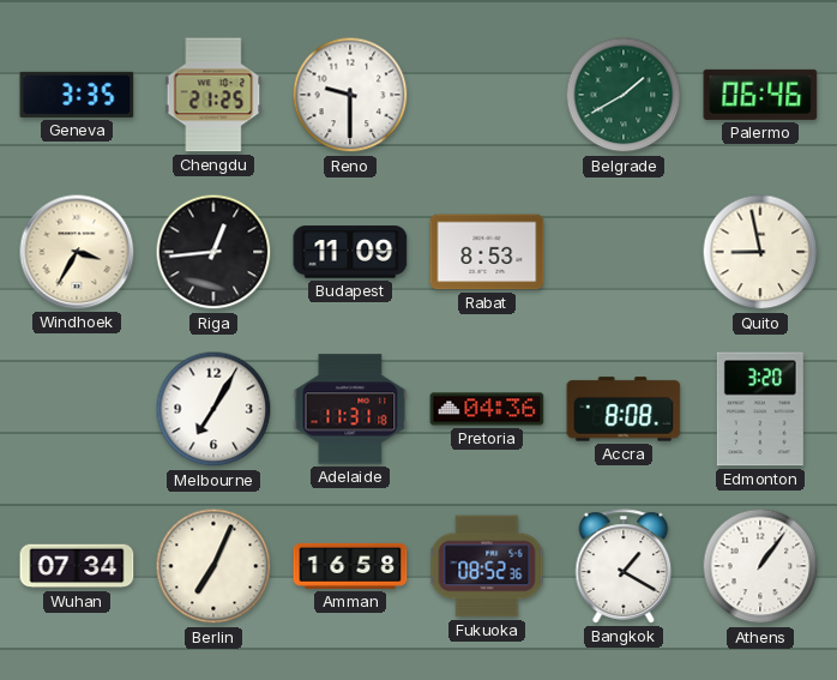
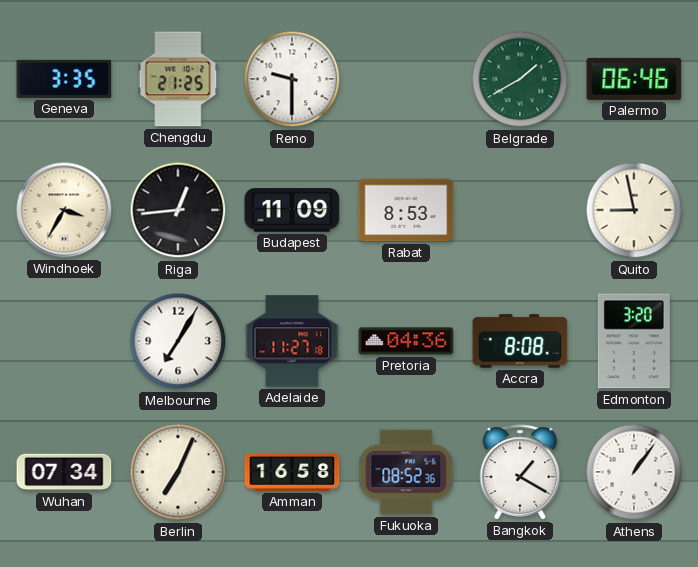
Adelaide: 11:31 -> 11:27
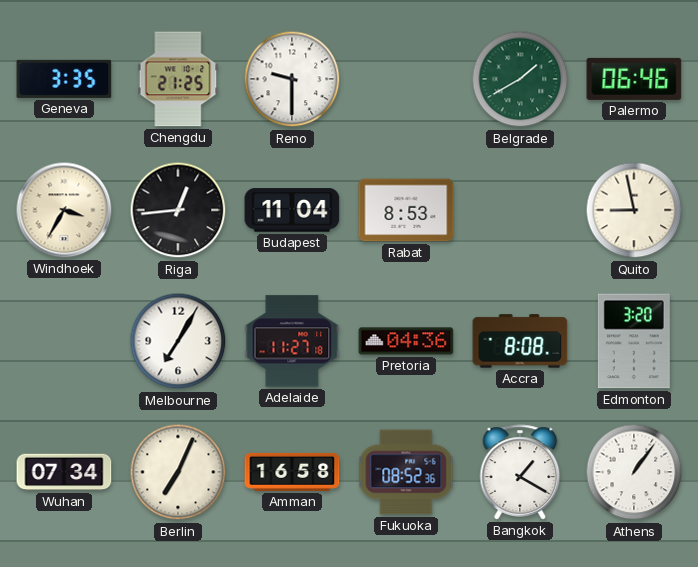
Budapest: 11:09 -> 11:04
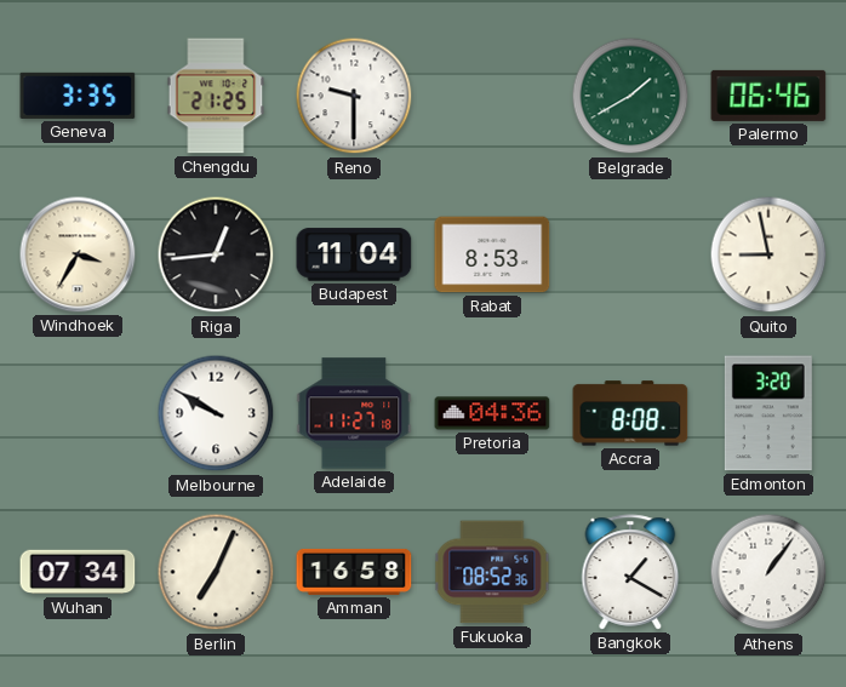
Melbourne: 7:05 -> 9:50
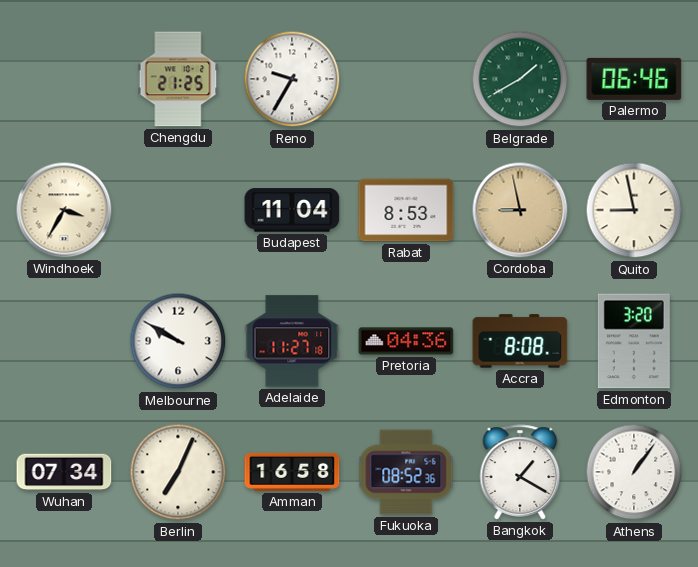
Geneva: 3:35 -> none
Reno: 9:30 -> 9:35
Riga: 12:44 -> none
Cordoba: none -> 8:58
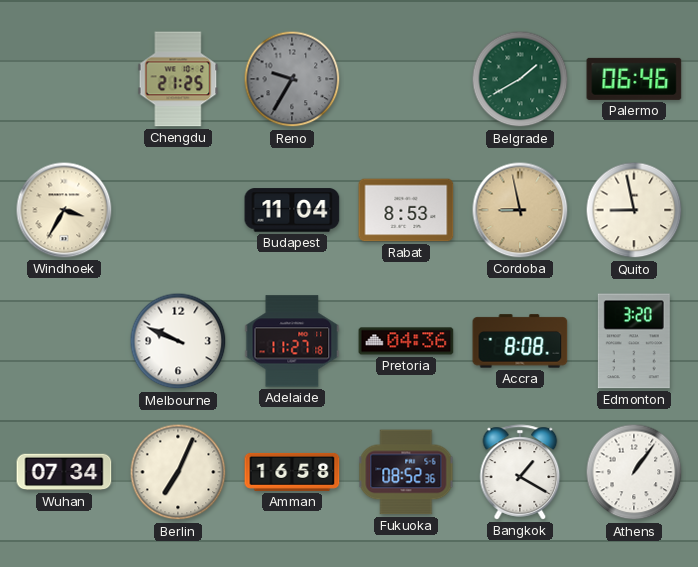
Reno dial: white -> grey
Melbourne: 9:50 -> 9:49
